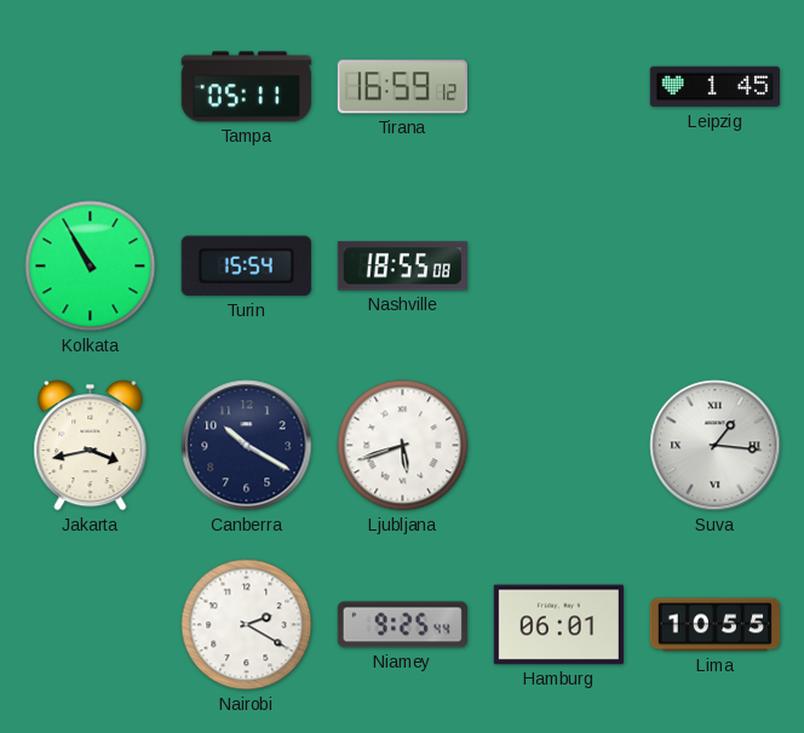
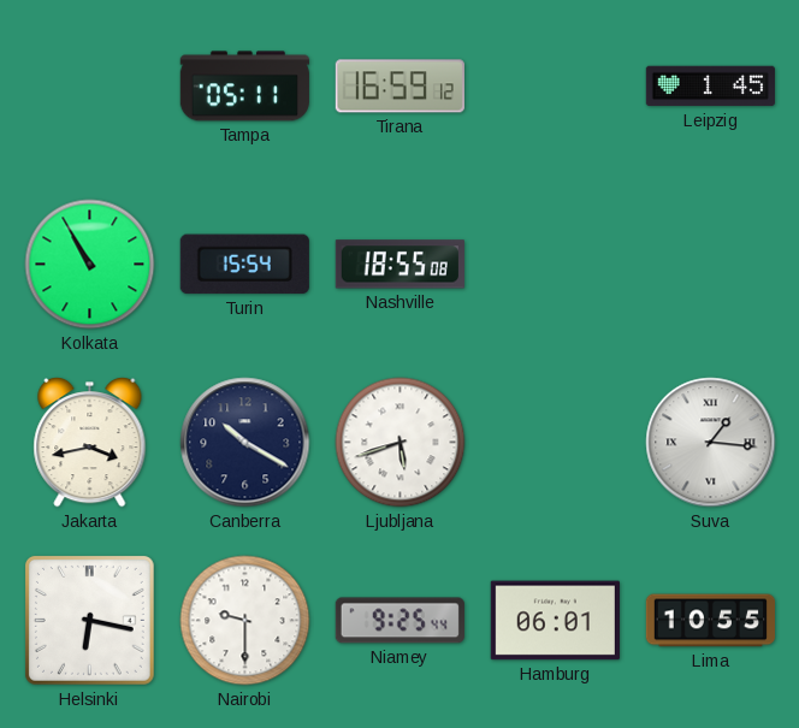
Helsinki: none -> 6:17
Nairobi: 2:20 -> 9:30
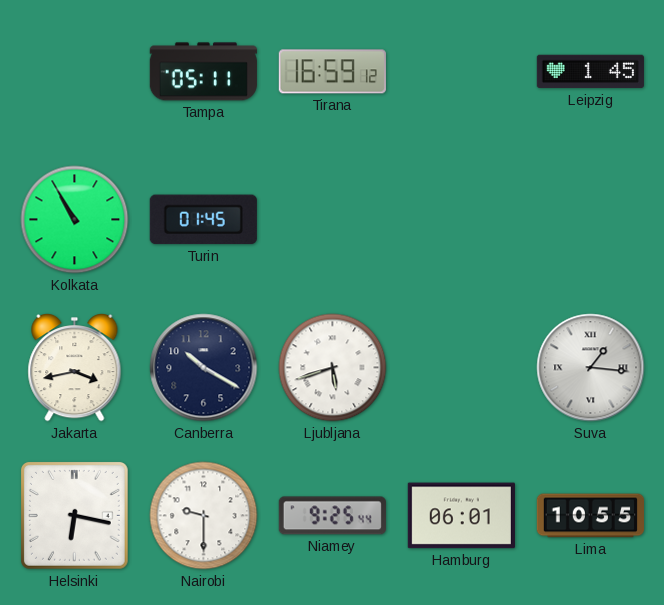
Turin: 15:54 -> 01:45
Nashville: 18:55 -> none
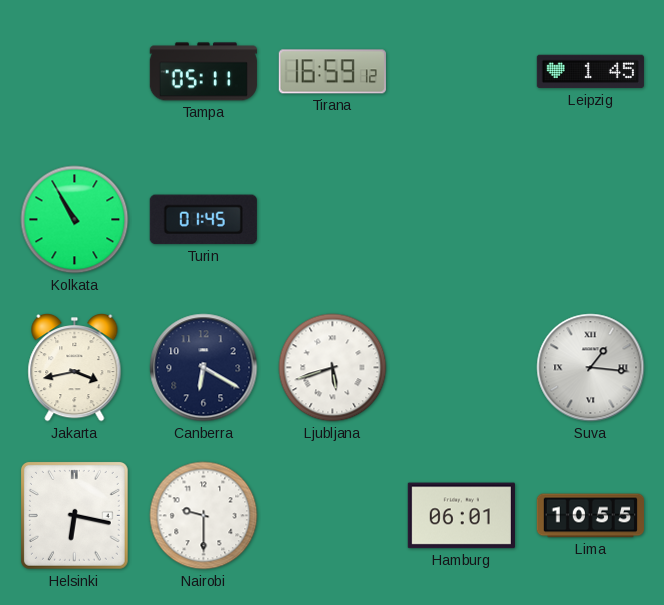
Canberra: 10:20 -> 6:20
Niamey: 9:25 -> none
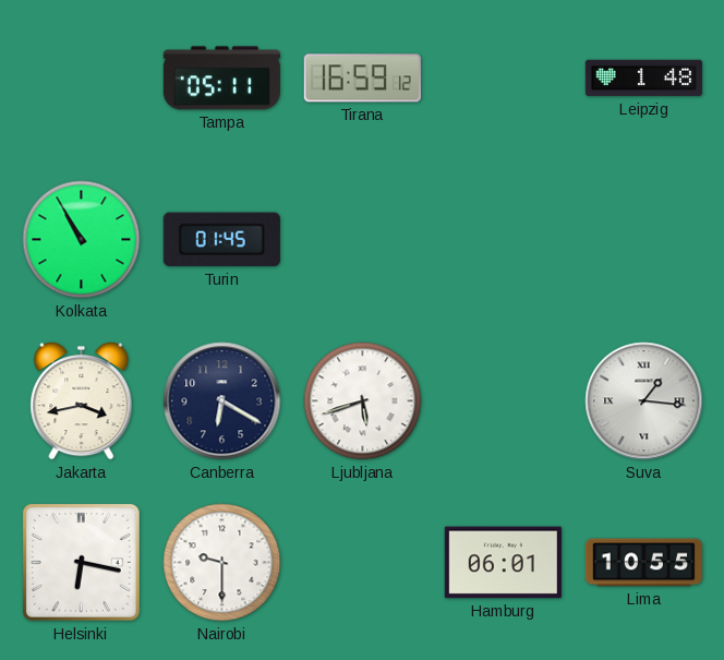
Leipzig: 1:45 -> 1:48
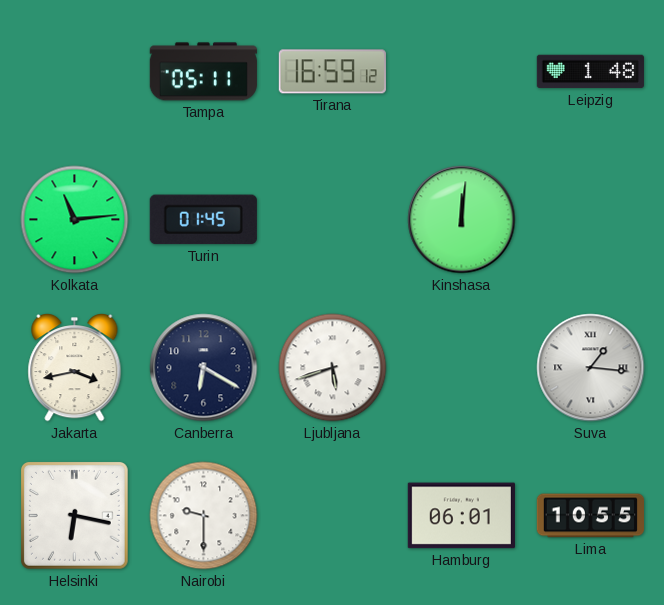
Kolkata: 10:55 -> 11:14
Kinshasa: none -> 12:01
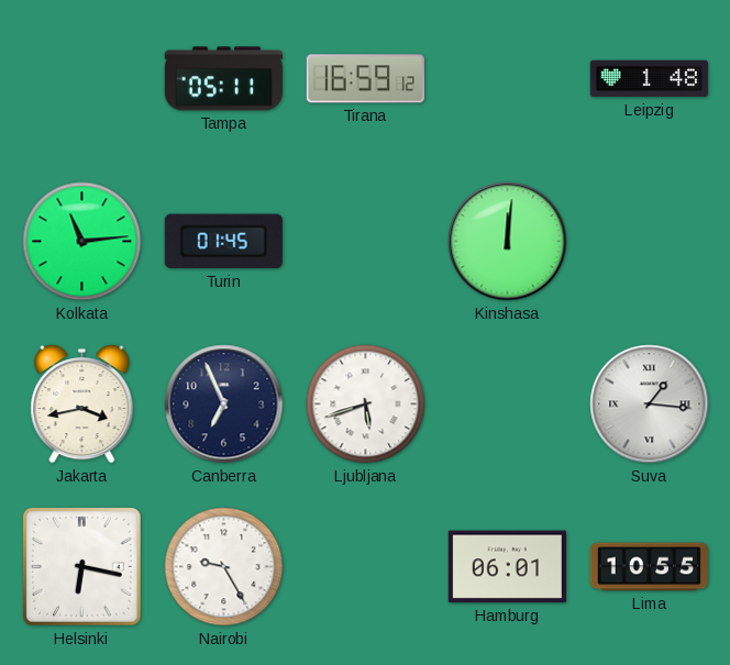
Canberra: 6:20 -> 6:56
Nairobi: 9:30 -> 9:25
